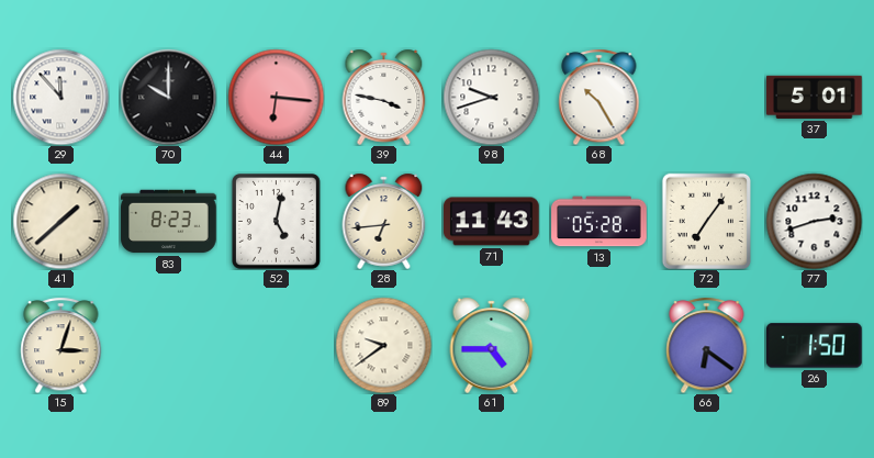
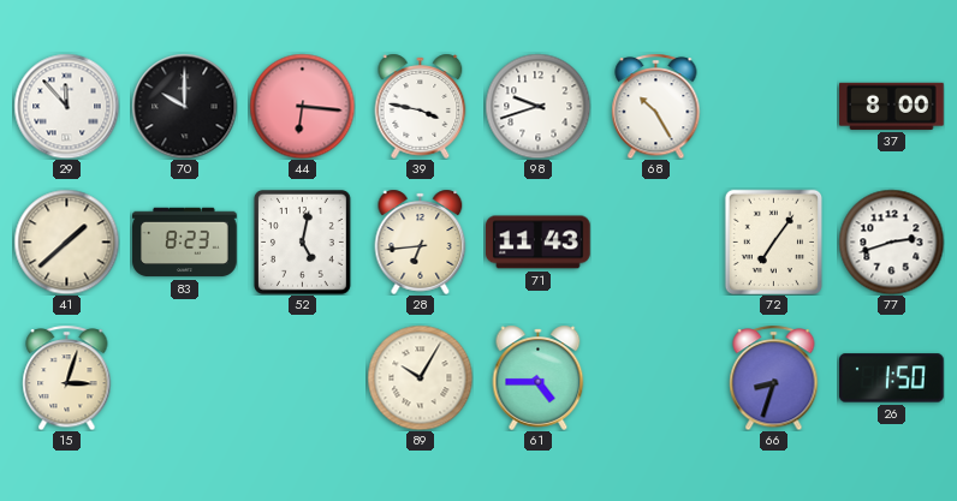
37: 5:01 -> 8:00
13: 05:28 -> none
89: 9:39 -> 10:05
66: 6:21 -> 8:33
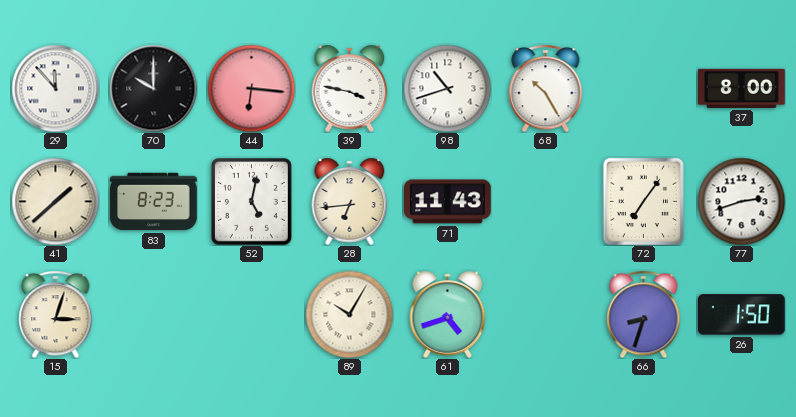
98: 9:42 -> 10:42
61: 4:45 -> 4:42
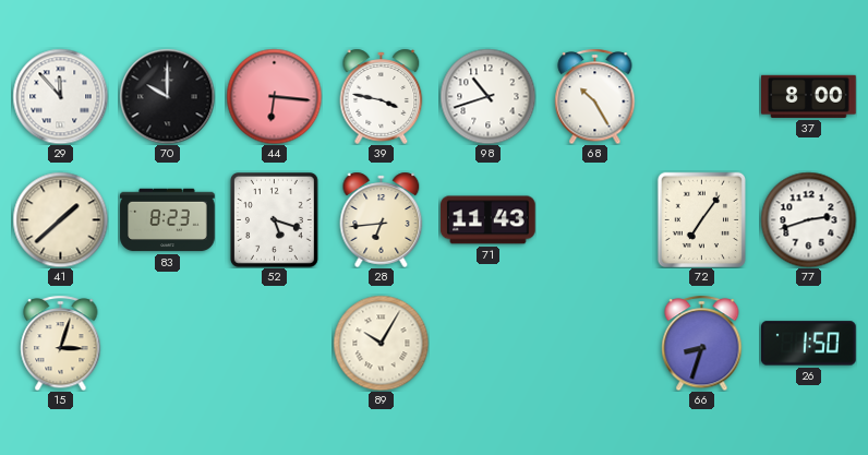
52: 5:02 -> 5:18
61: 4:42 -> none
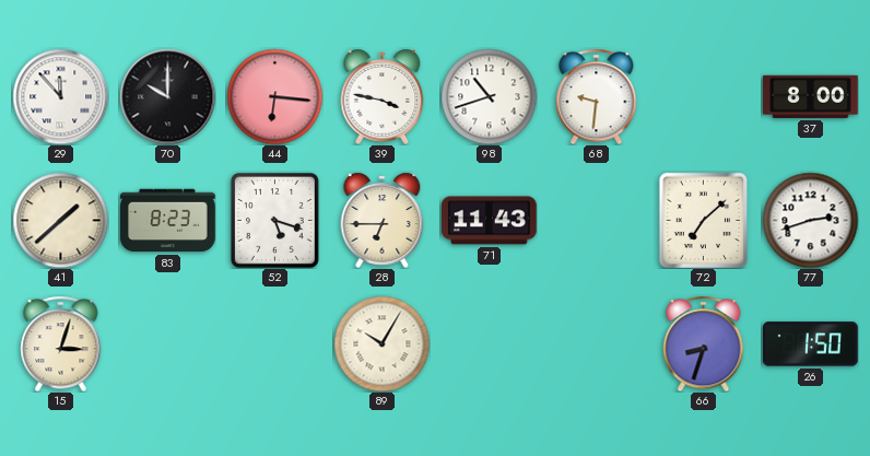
68: 10:25 -> 9:31
28: 6:44 -> 6:45
72: 7:06 -> 7:08
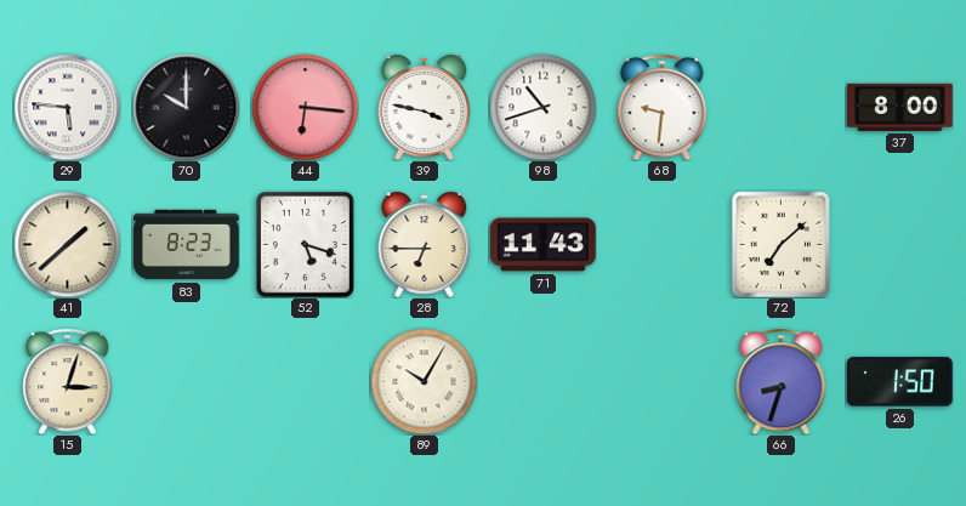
29: 11:53 -> 5:46
77: 2:42 -> none
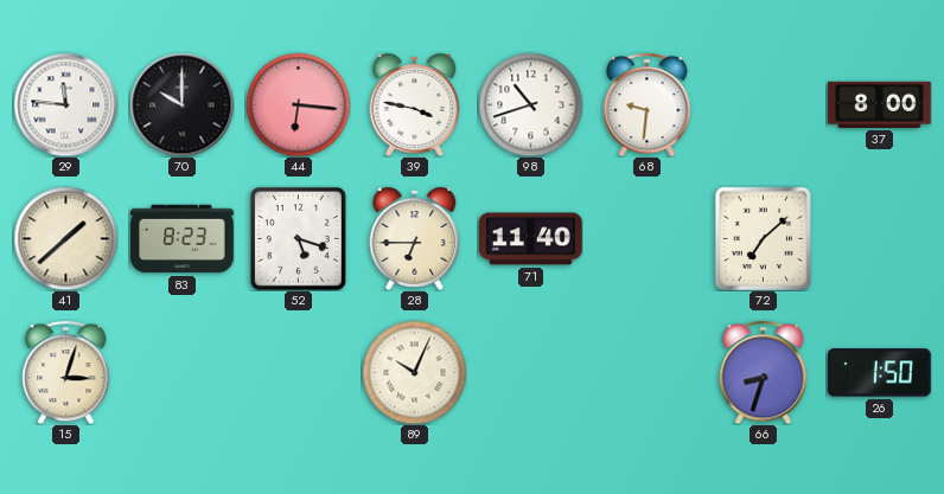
29: 5:46 -> 11:46
71: 11:43 -> 11:40
89: 10:05 -> 10:04
